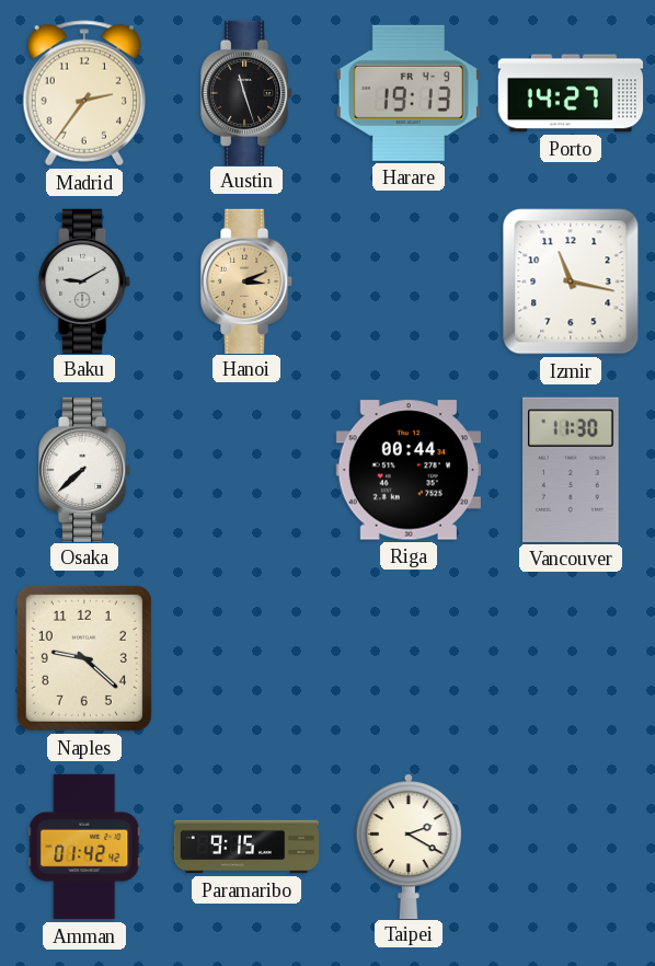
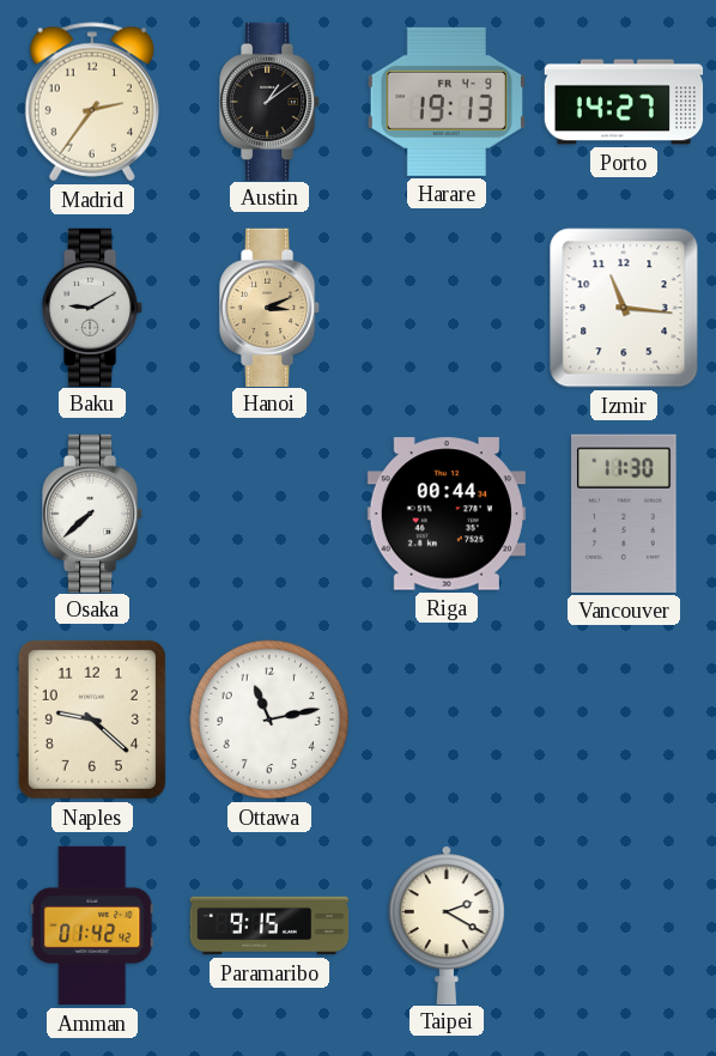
Austin: 11:27 -> 1:09
Izmir: 11:17 -> 11:16
Ottawa: none -> 11:13
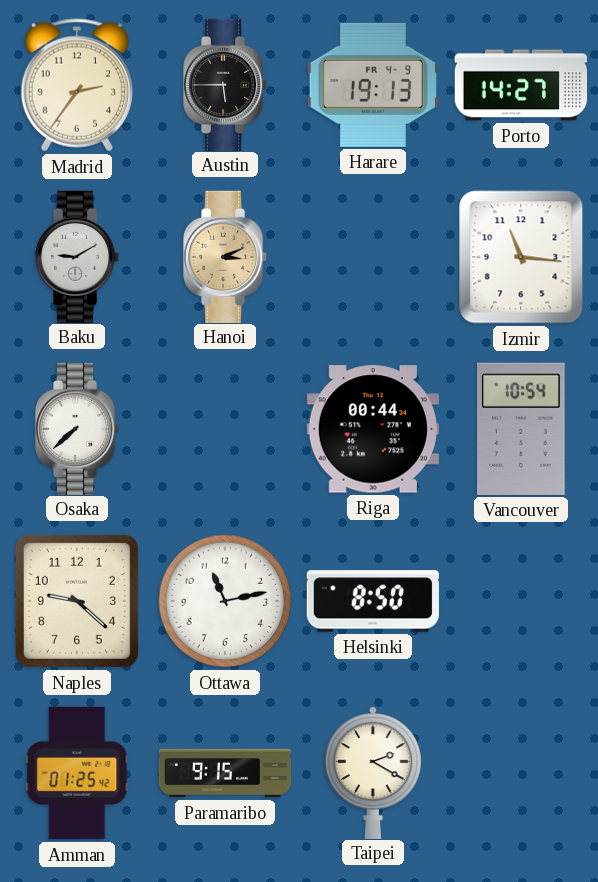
Austin: 1:09 -> 5:45
Vancouver: 11:30 -> 10:54
Helsinki: none -> 8:50
Amman: 01:42 -> 01:25
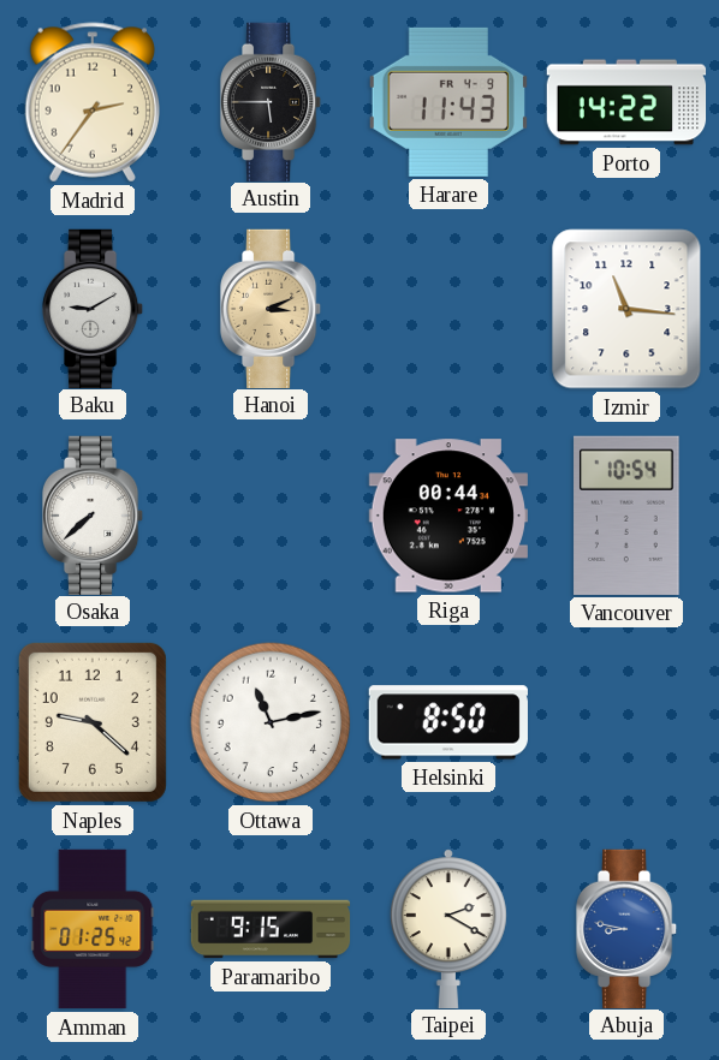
Harare: 19:13 -> 11:43
Porto: 14:27 -> 14:22
Abuja: none -> 8:47
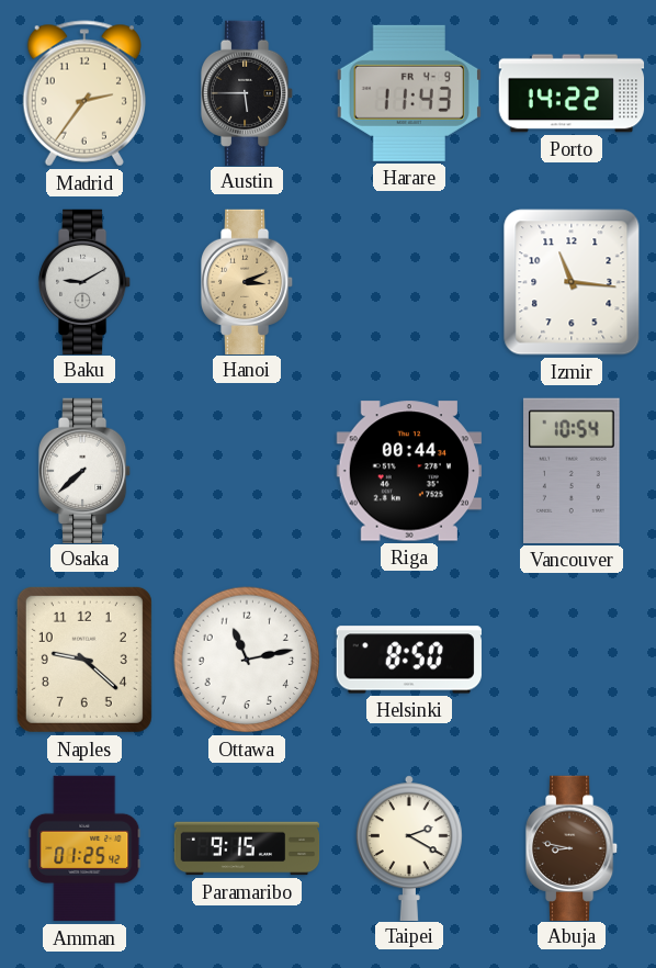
Abuja dial: blue -> brown
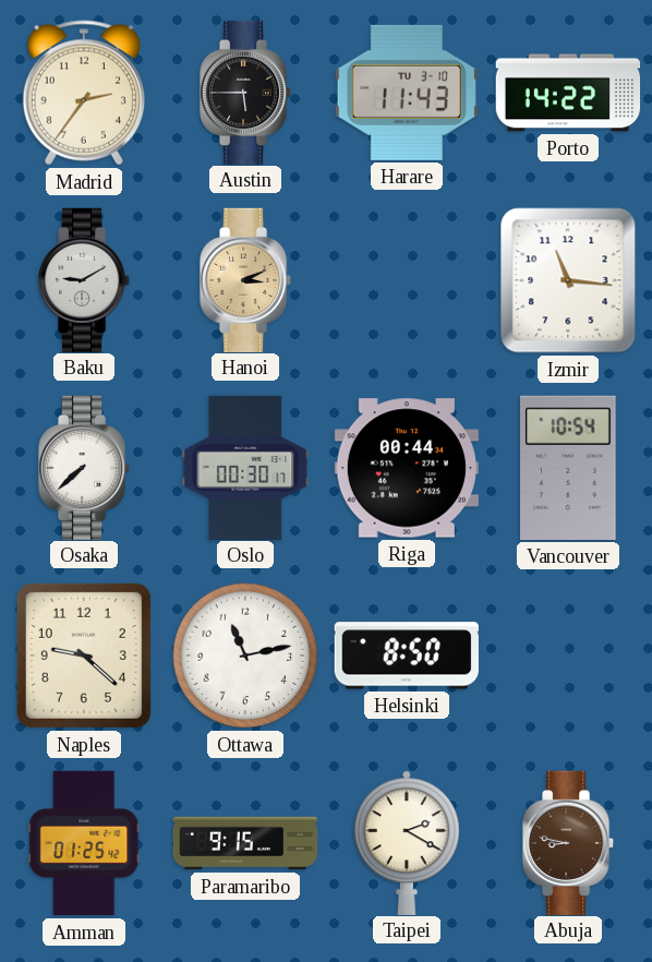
Harare date: FR 4-9 -> TU 3-10
Oslo: none -> 00:30
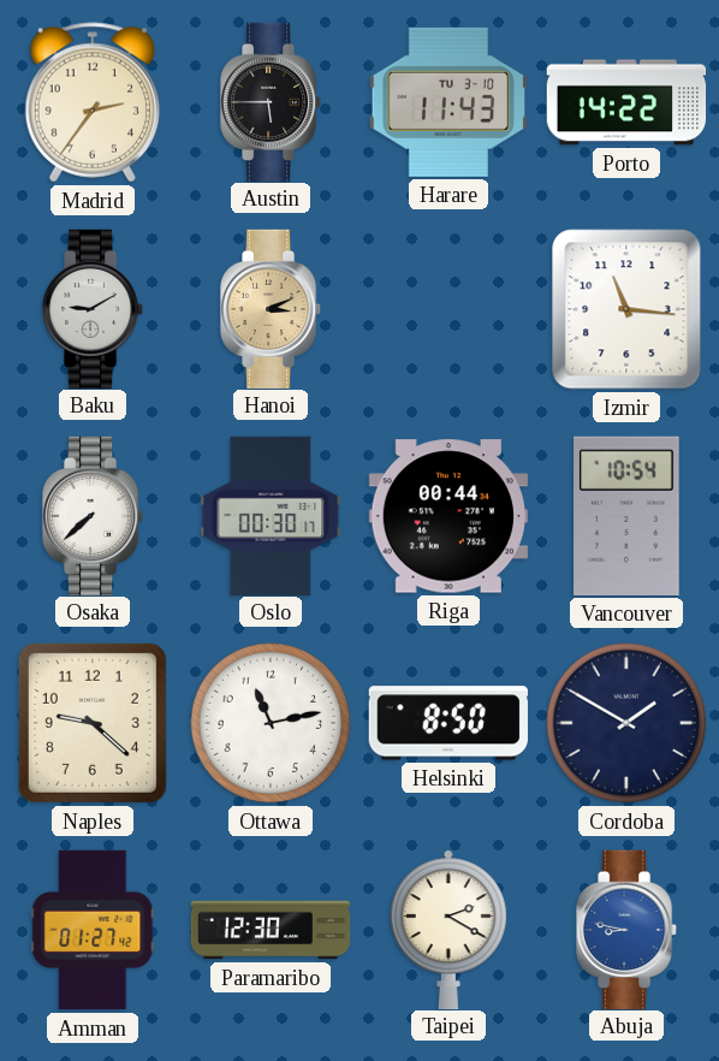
Cordoba: none -> 1:50
Amman: 01:25 -> 01:27
Paramaribo: 9:15 -> 12:30
Abuja dial: brown -> blue
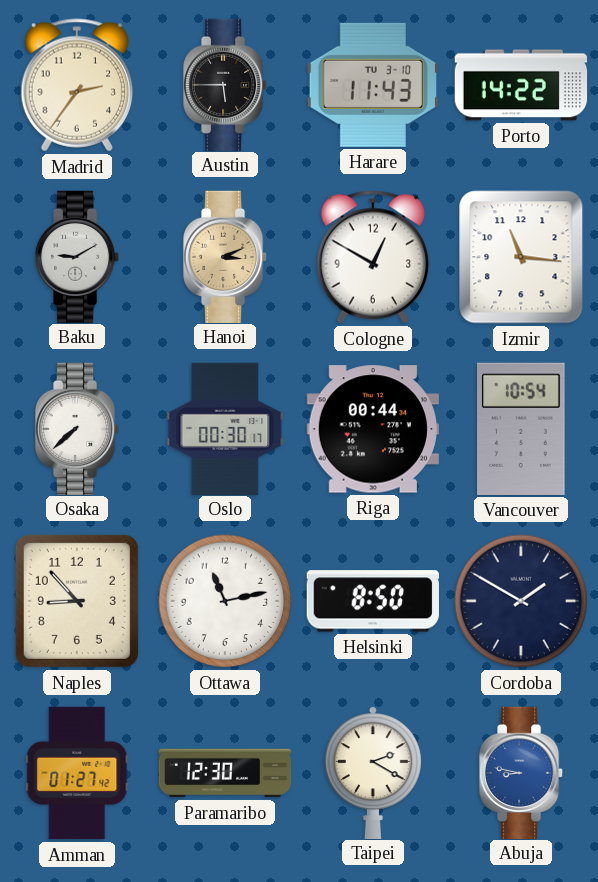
Cologne: none -> 12:50
Naples: 9:22 -> 8:53
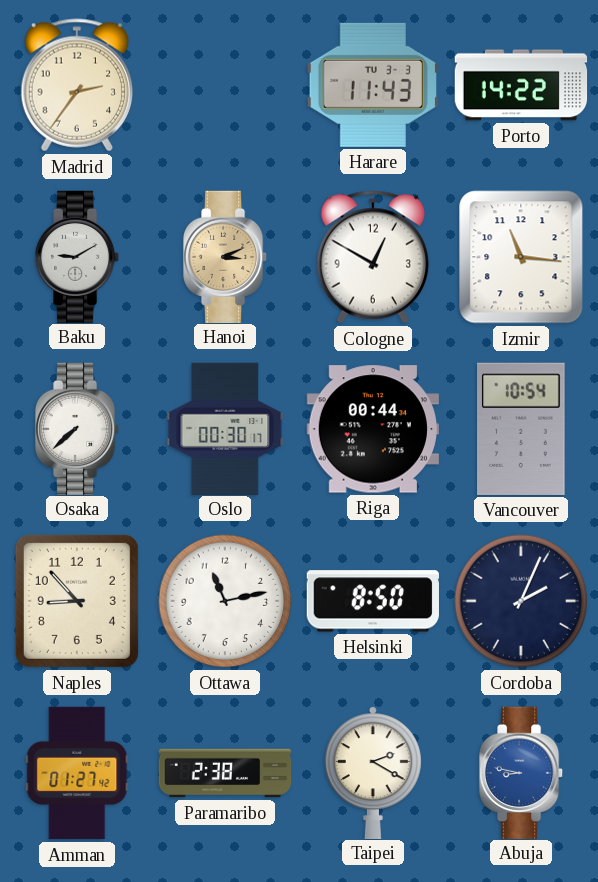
Austin: 5:45 -> none
Harare date: TU 3-10 -> TU 3-3
Cordoba: 1:50 -> 2:04
Paramaribo: 12:30 -> 2:38
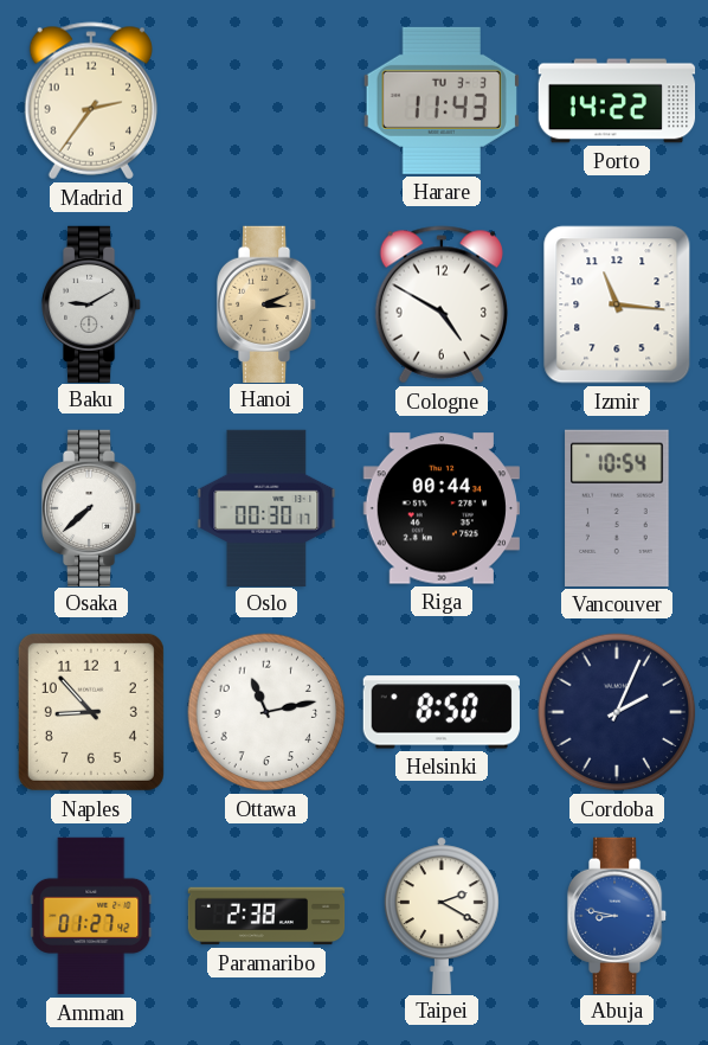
Cologne: 12:50 -> 4:50
